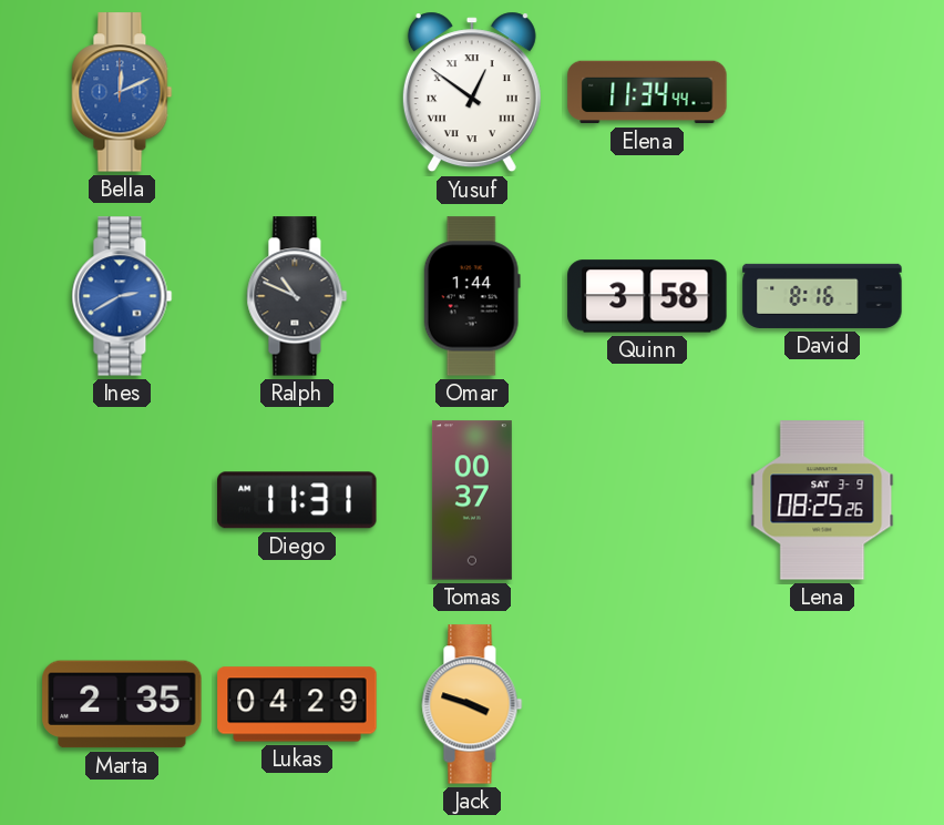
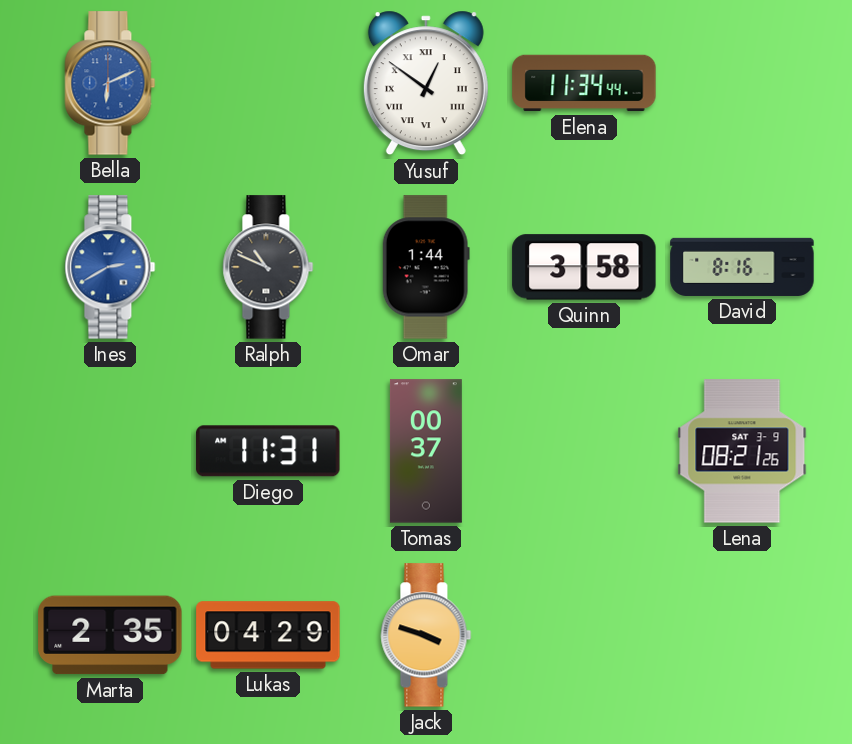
Bella: 12:11 -> 6:11
Lena: 08:25 -> 08:21
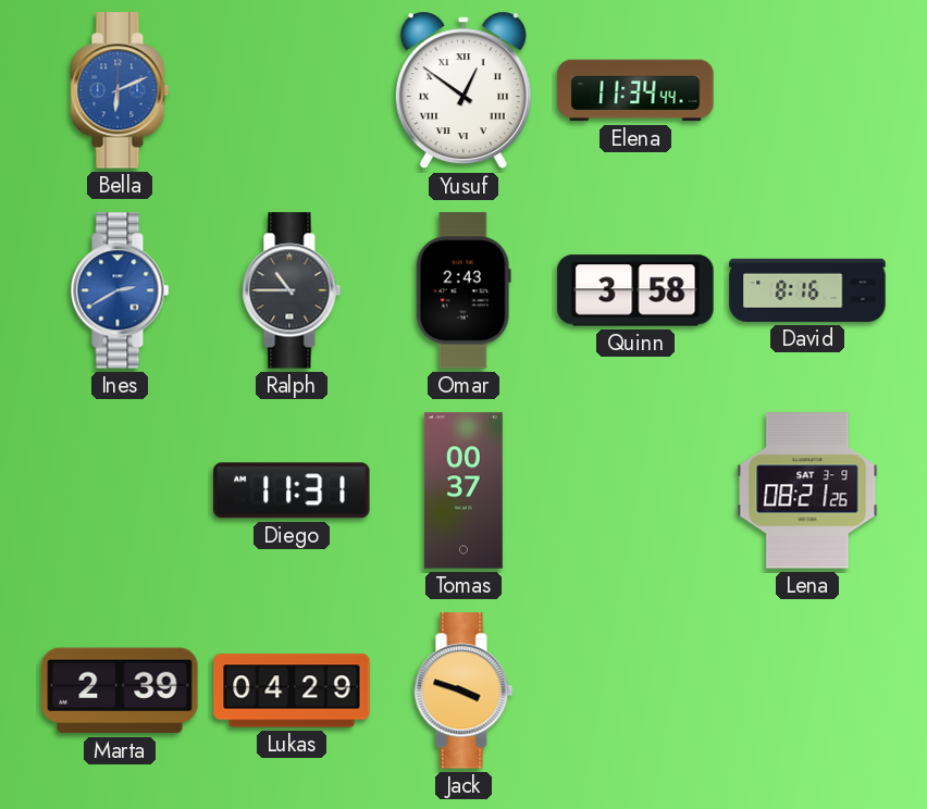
Ralph: 10:49 -> 10:45
Omar: 1:44 -> 2:43
Marta: 2:35 -> 2:39
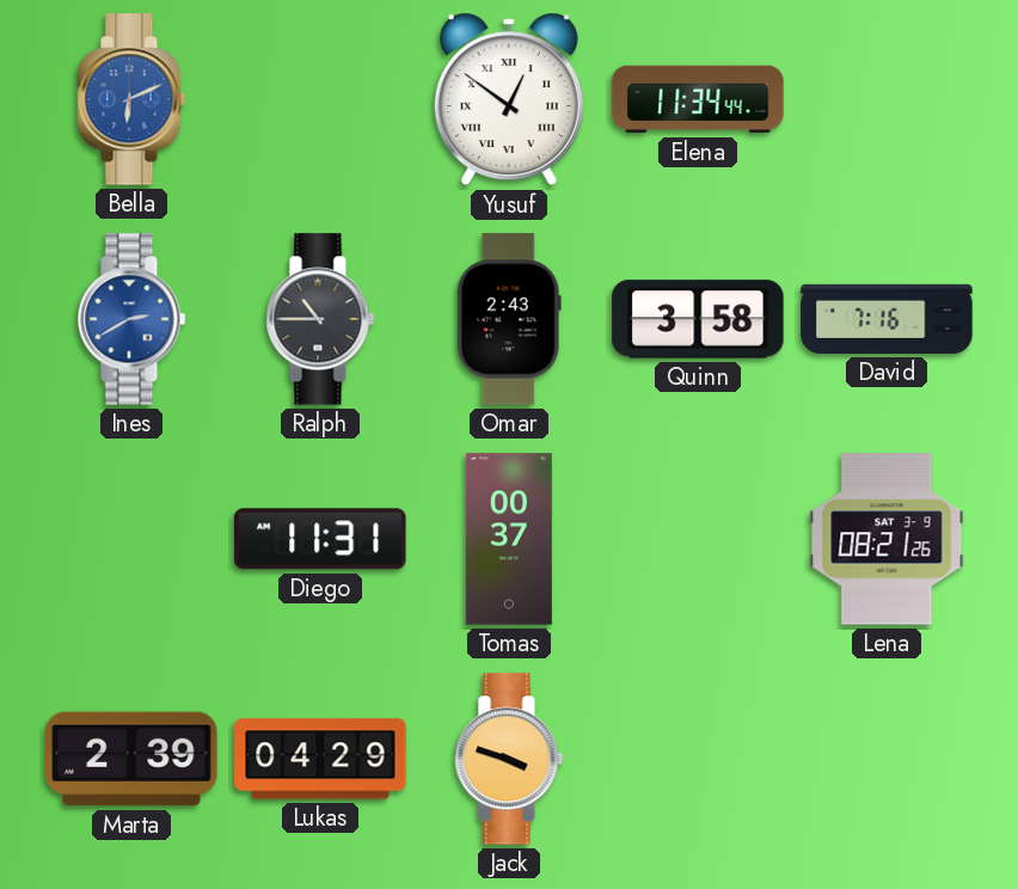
David: 8:16 -> 7:16
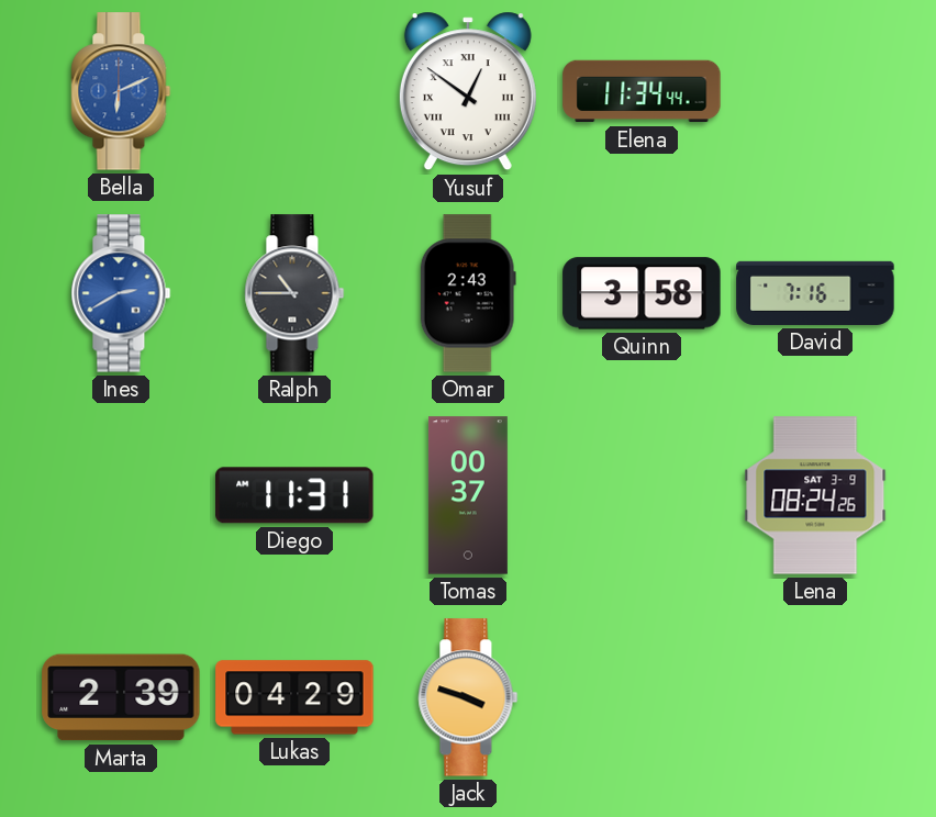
Lena: 08:21 -> 08:24
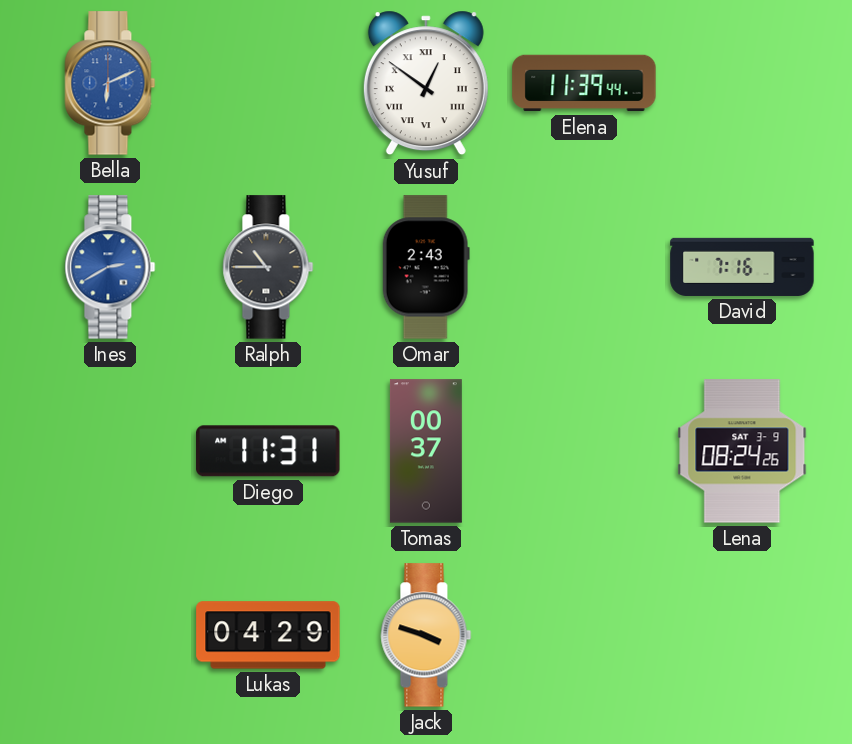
Elena: 11:34 -> 11:39
Quinn: 3:58 -> none
Marta: 2:39 -> none
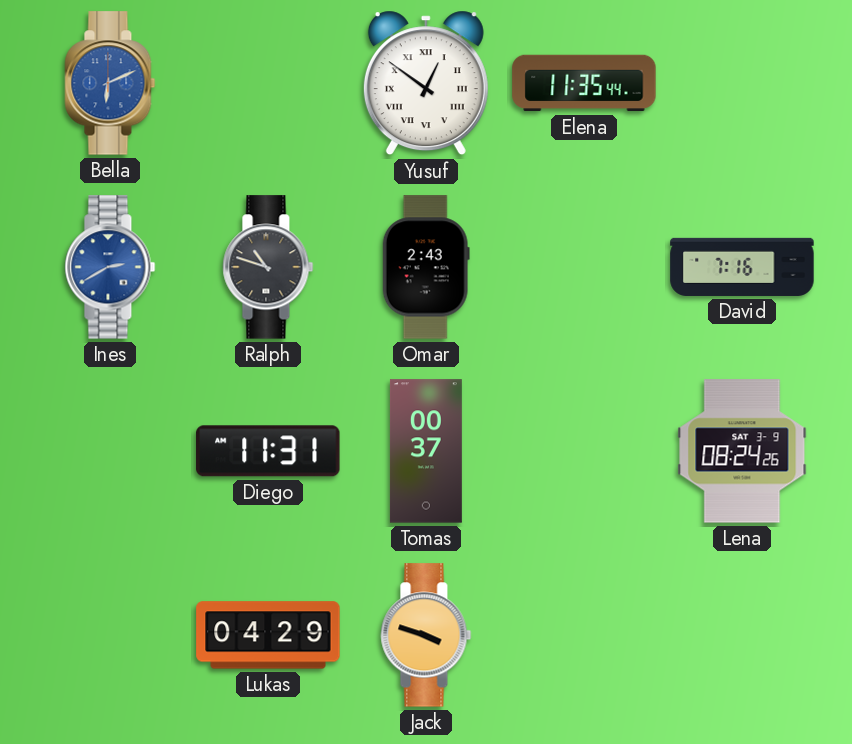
Elena: 11:39 -> 11:35
Ralph: 10:45 -> 10:48
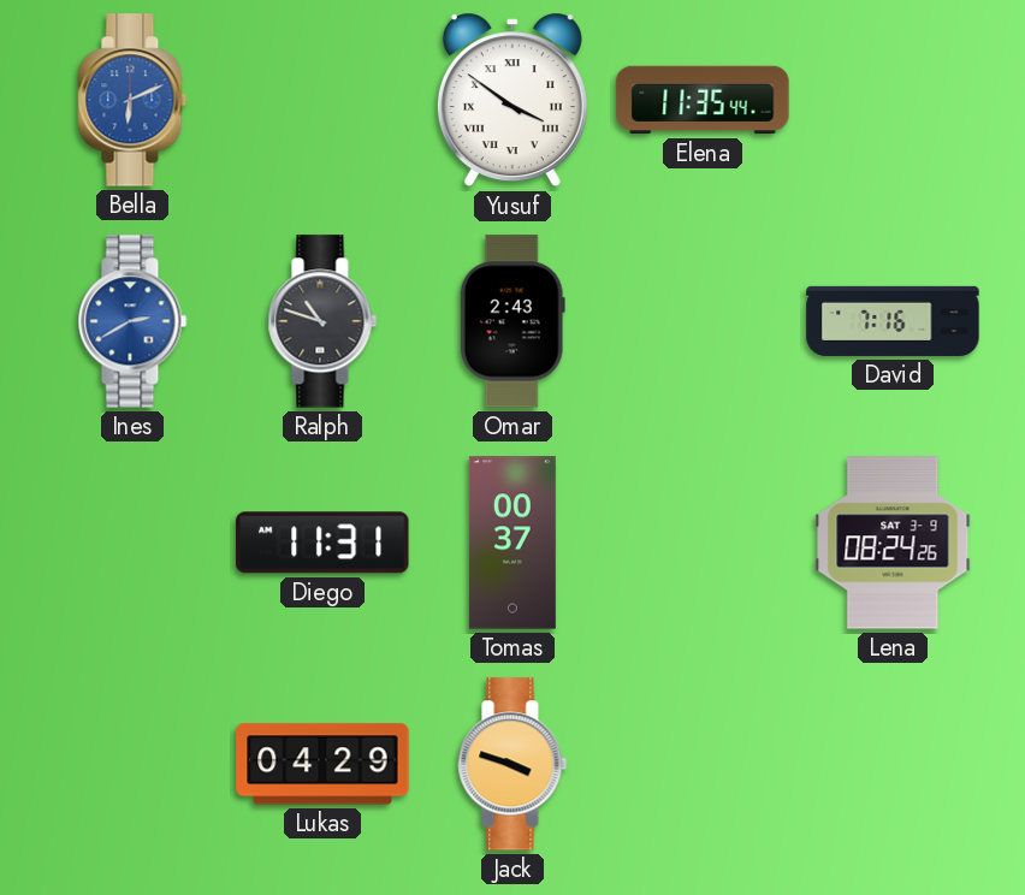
Yusuf: 12:51 -> 3:51
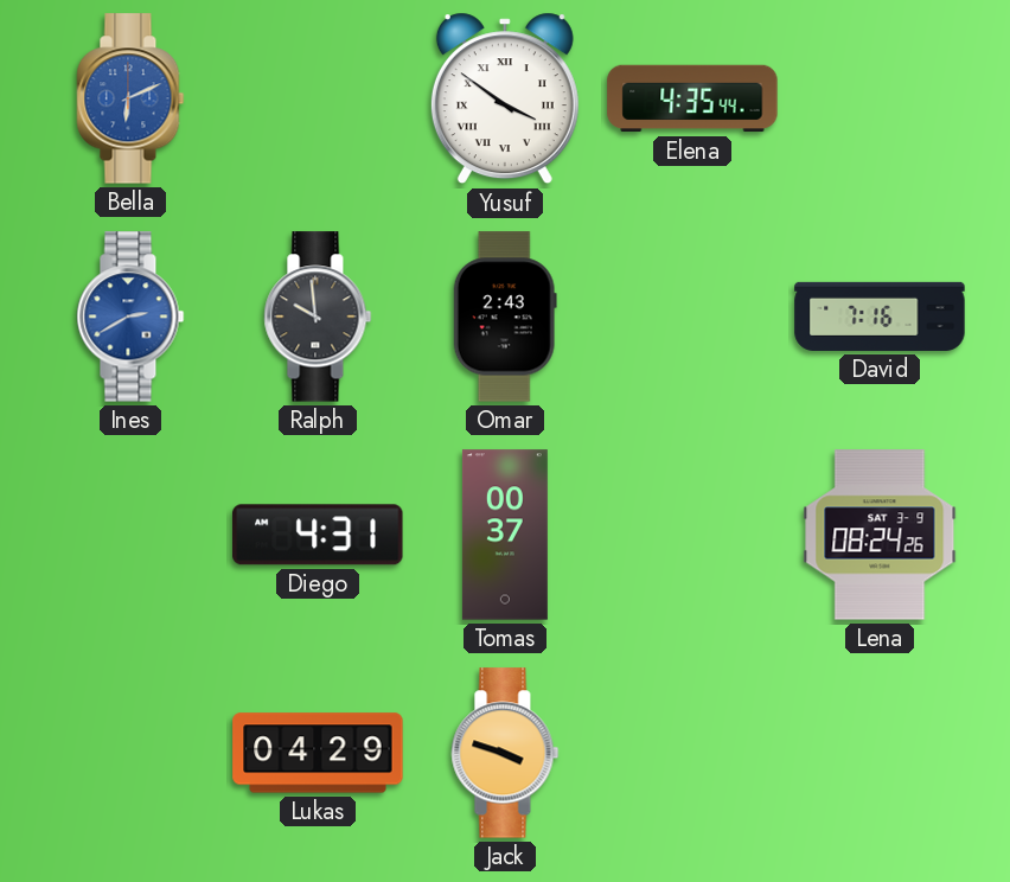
Elena: 11:35 -> 4:35
Ralph: 10:48 -> 9:59
Diego: 11:31 -> 4:31
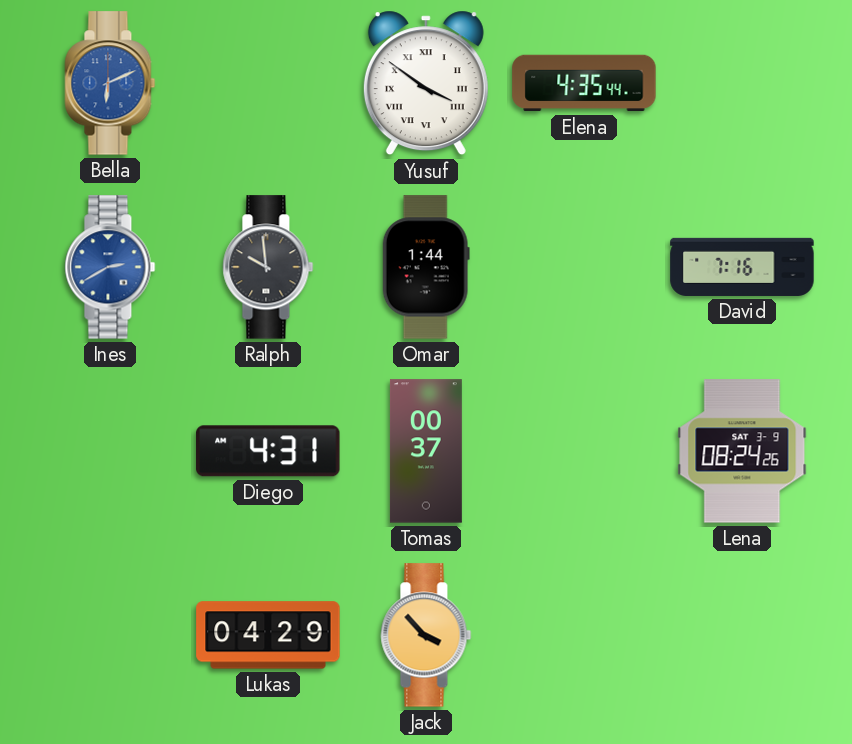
Omar: 2:43 -> 1:44
Jack: 3:48 -> 3:53
